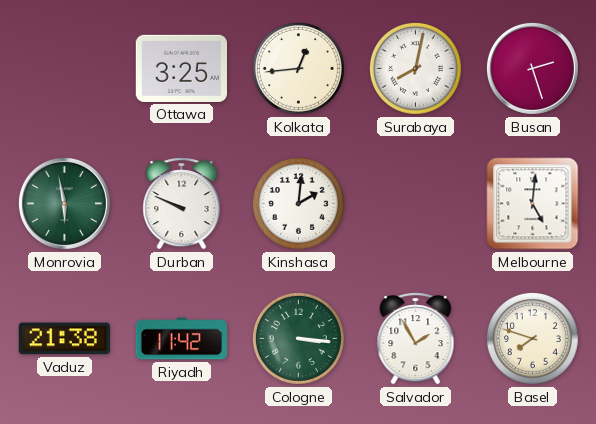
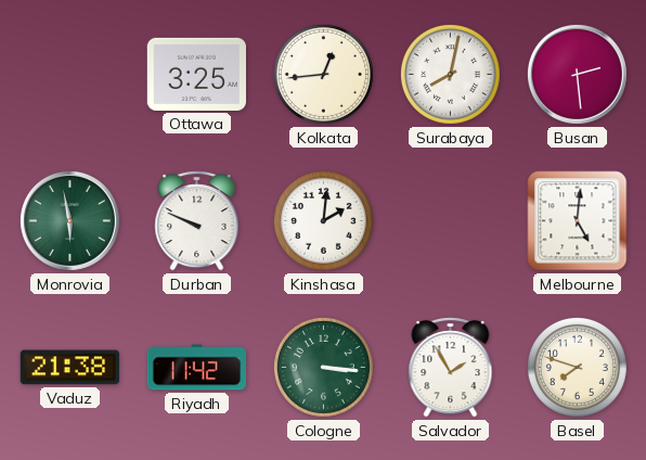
Busan: 2:27 -> 2:29
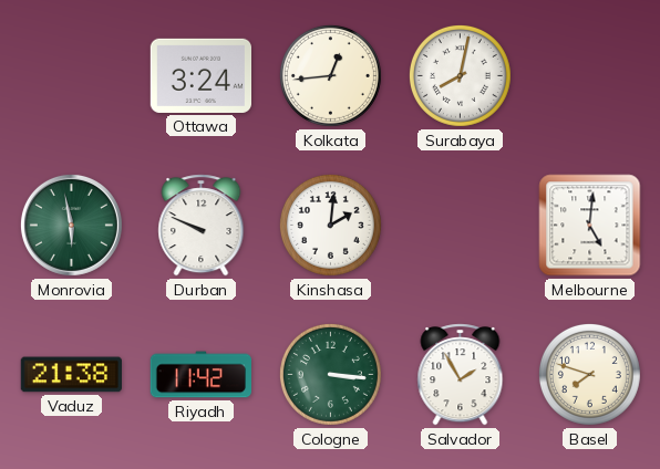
Ottawa: 3:25 -> 3:24
Busan: 2:29 -> none
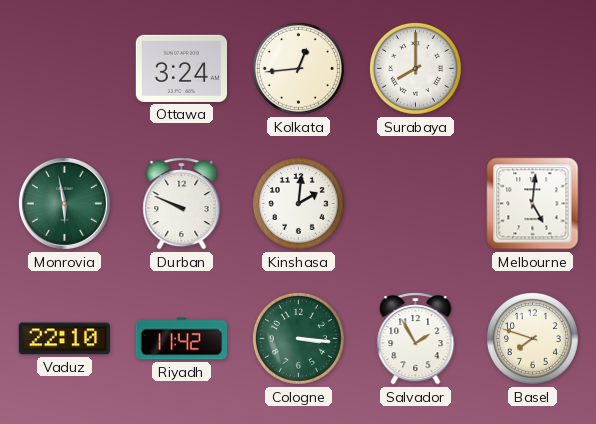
Surabaya: 8:02 -> 8:00
Vaduz: 21:38 -> 22:10
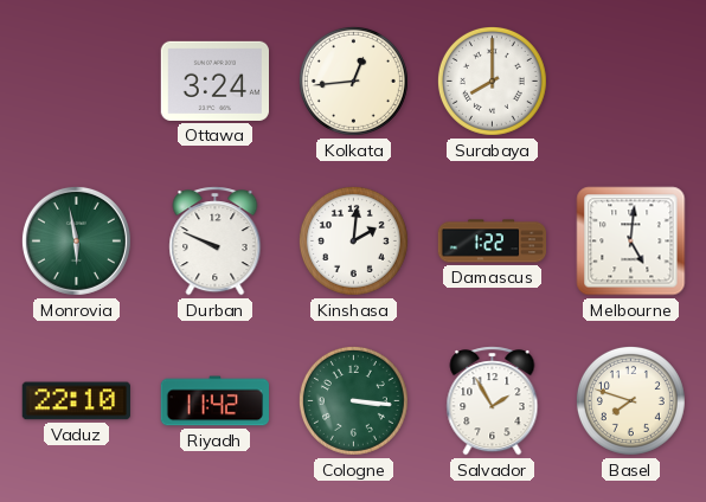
Damascus: none -> 1:22
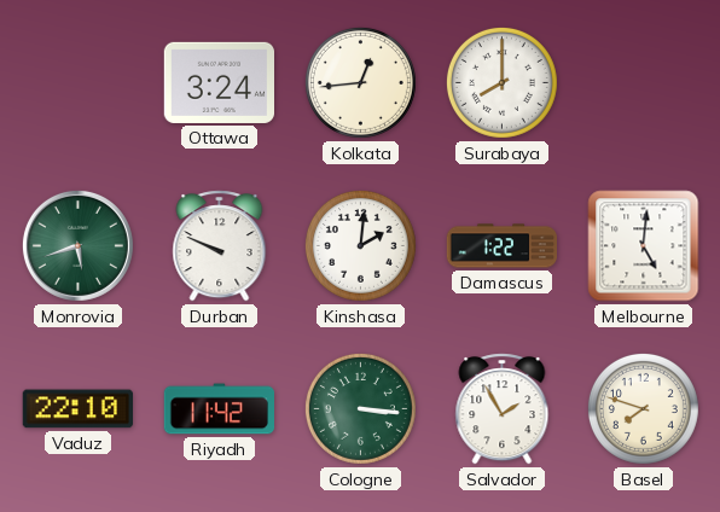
Monrovia: 5:58 -> 5:42
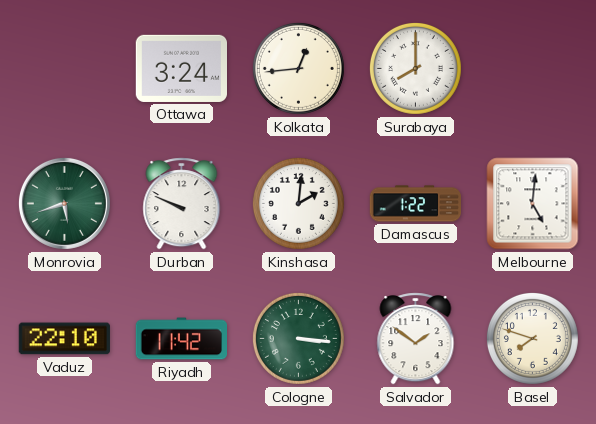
Salvador: 1:55 -> 1:51
